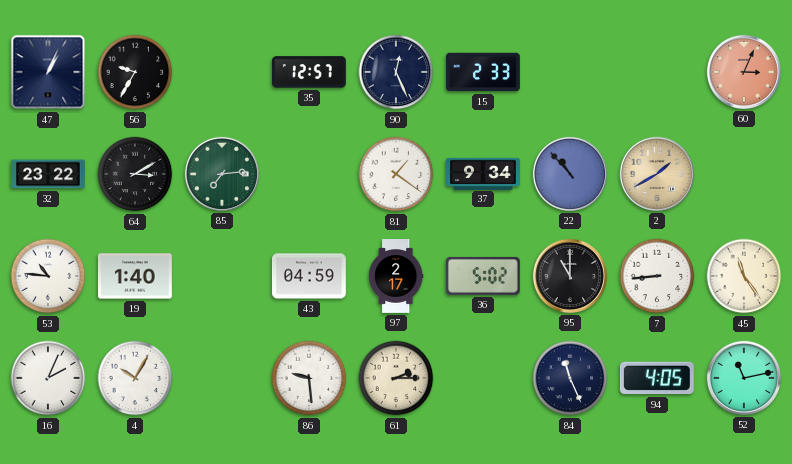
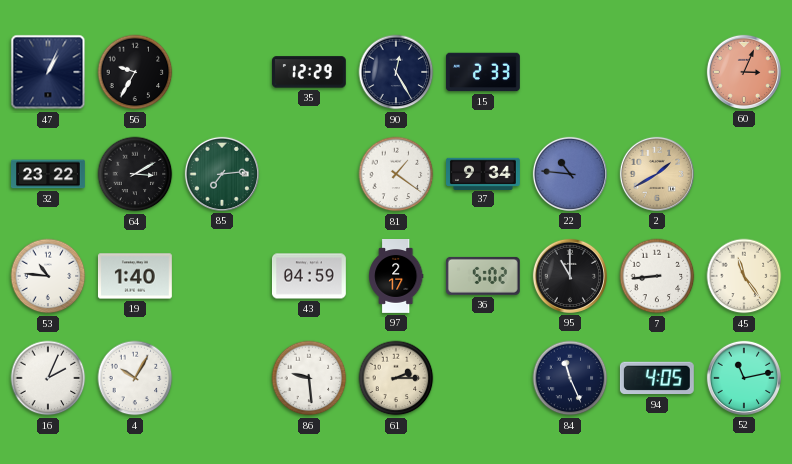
35: 12:57 -> 12:29
90: 12:26 -> 12:25
22: 10:53 -> 10:46
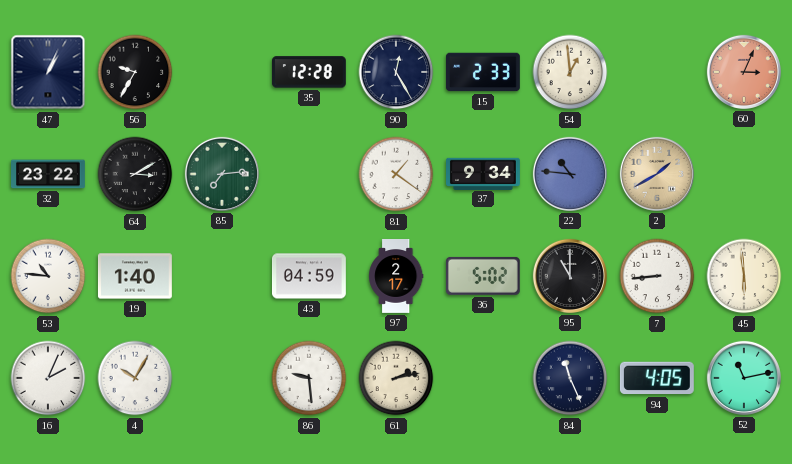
35: 12:29 -> 12:28
54: none -> 12:59
45: 11:24 -> 5:59
61: 2:15 -> 2:13
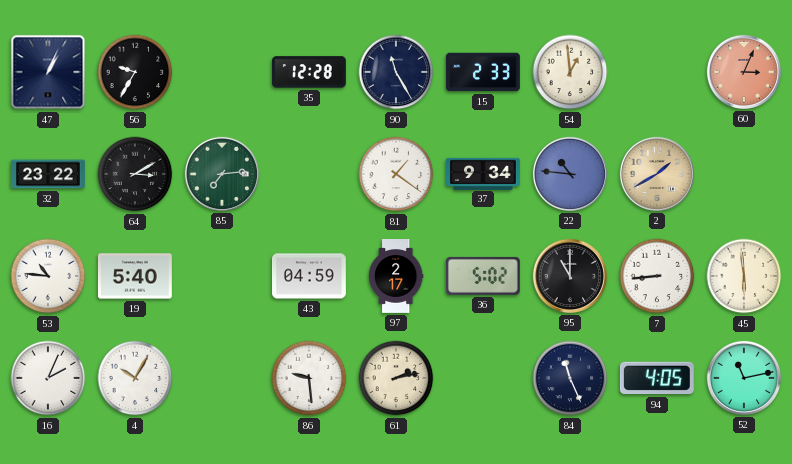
90: 12:25 -> 11:25
19: 1:40 -> 5:40
